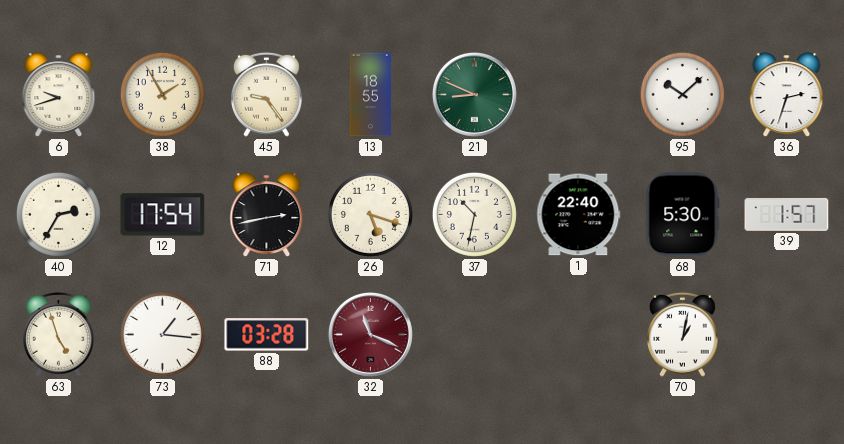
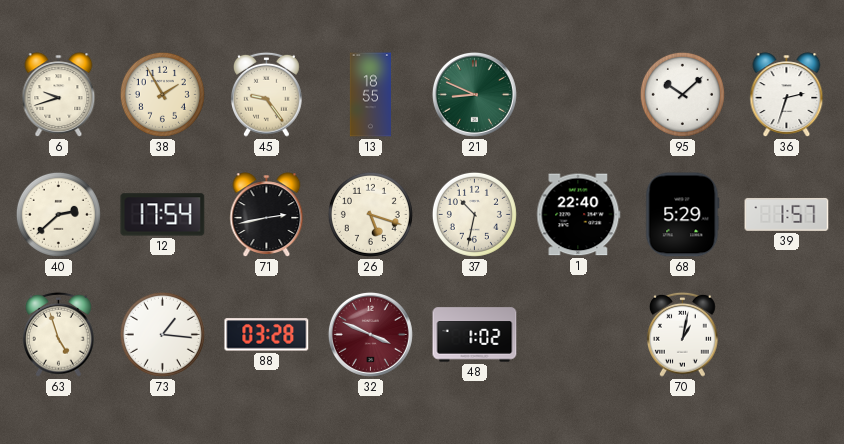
40: 2:35 -> 2:38
68: 5:30 -> 5:29
32: 11:19 -> 3:49
48: none -> 1:02
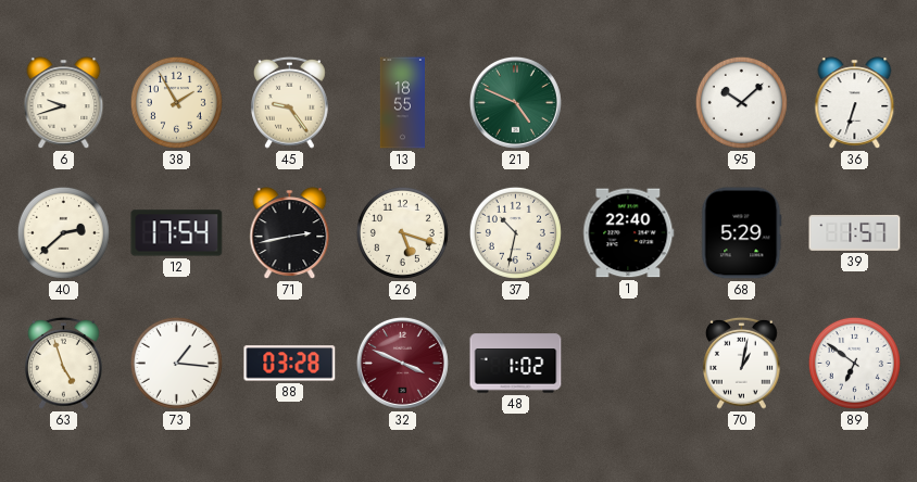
21: 8:49 -> 4:49
36: 2:33 -> 6:33
89: none -> 6:51
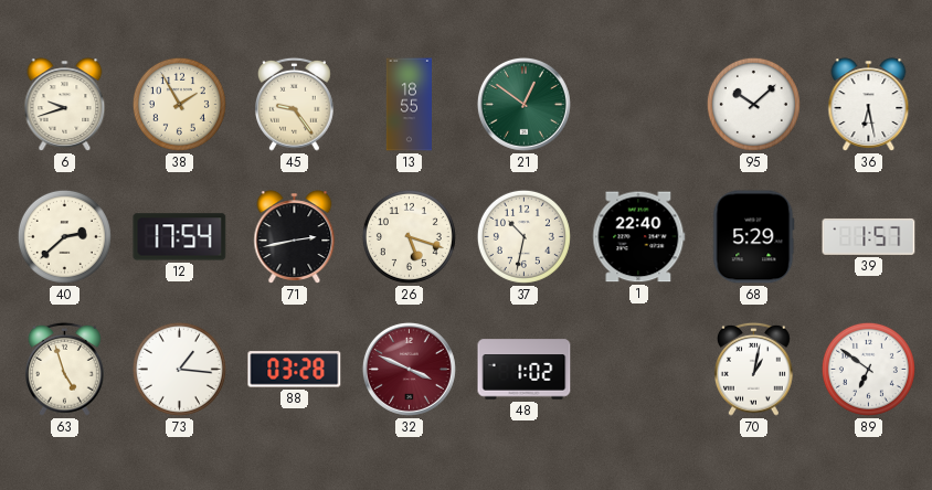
21: 4:49 -> 12:51
36: 6:33 -> 6:28
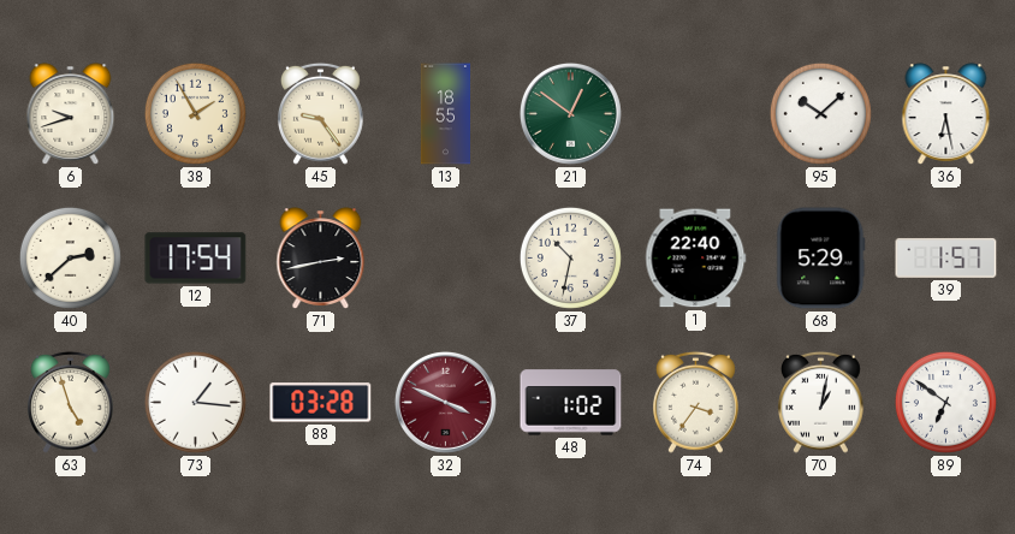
26: 5:18 -> none
74: none -> 3:36
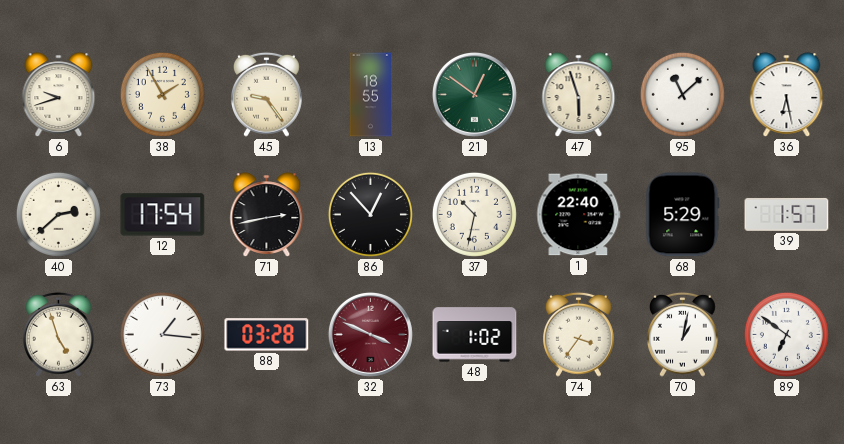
47: none -> 5:57
95: 10:08 -> 11:08
86: none -> 12:53
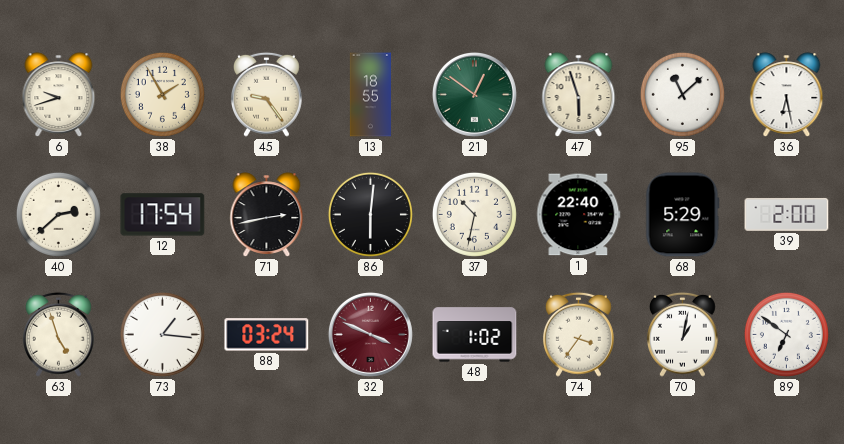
86: 12:53 -> 6:01
39: 1:57 -> 2:00
88: 03:28 -> 03:24
